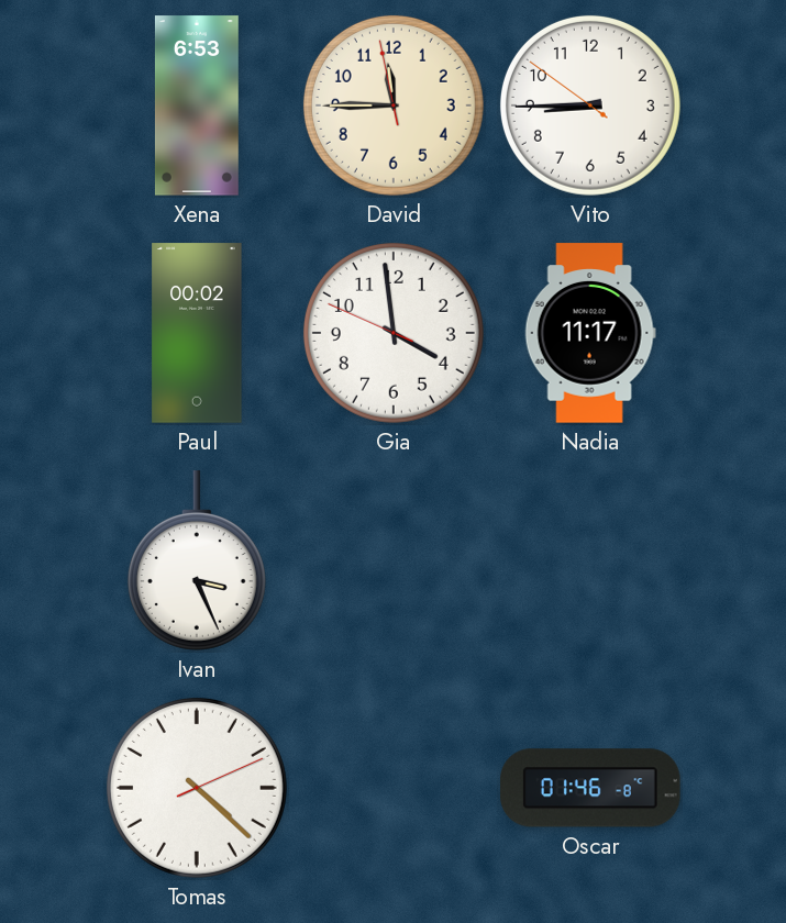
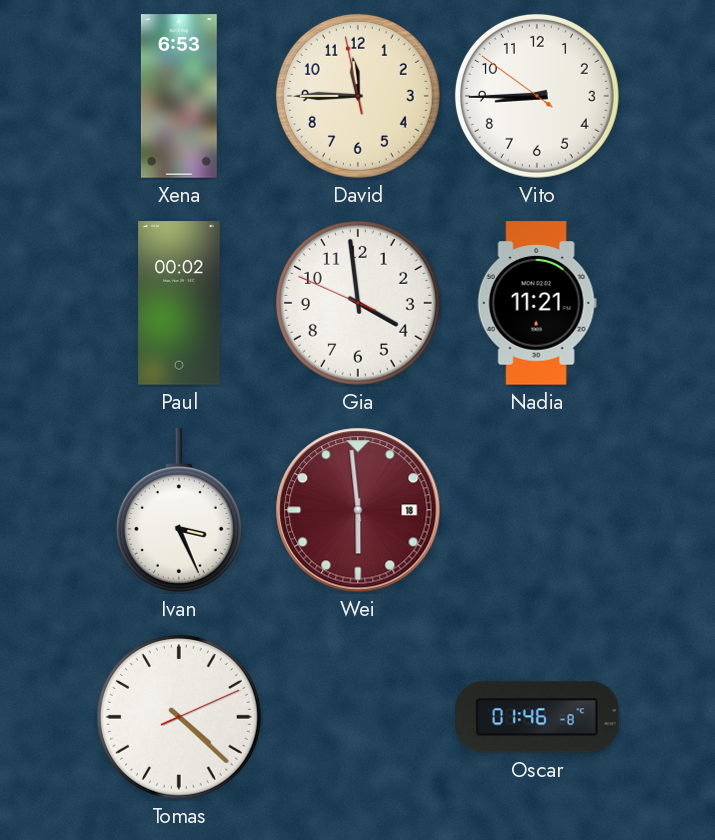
Nadia: 11:17 -> 11:21
Wei: none -> 5:59
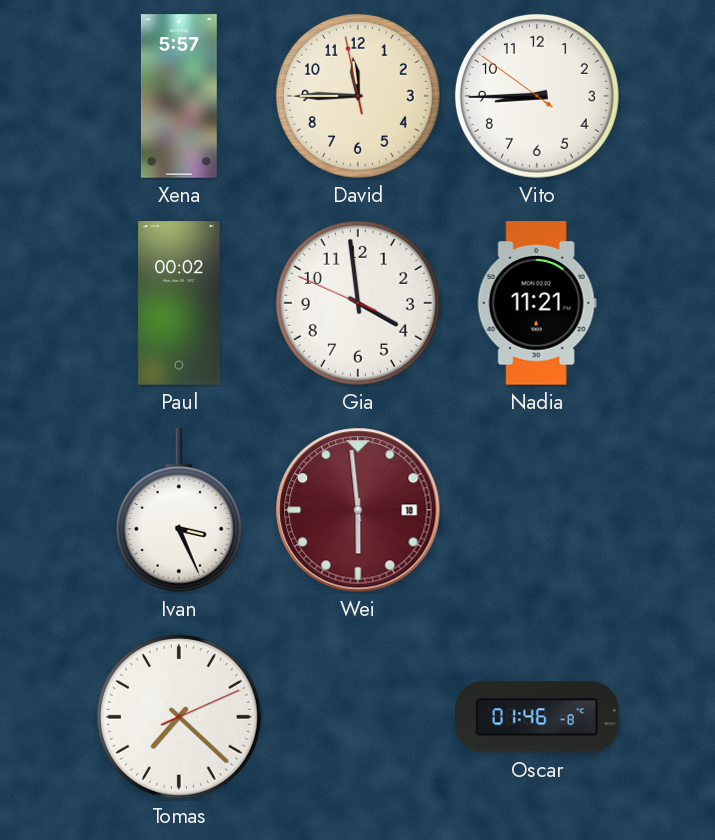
Xena: 6:53 -> 5:57
Tomas: 4:22 -> 7:22
